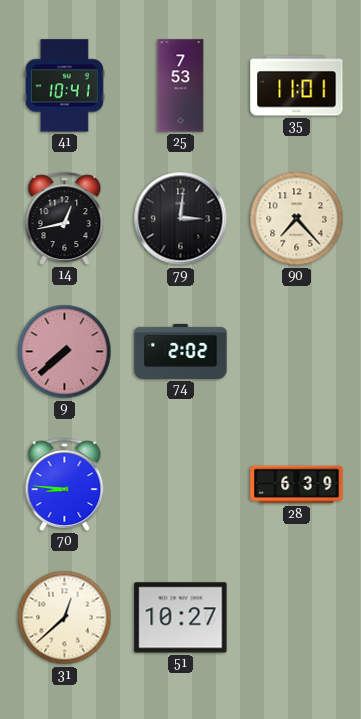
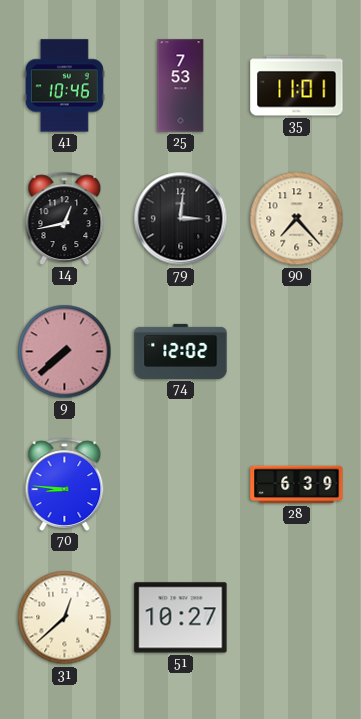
41: 10:41 -> 10:46
74: 2:02 -> 12:02
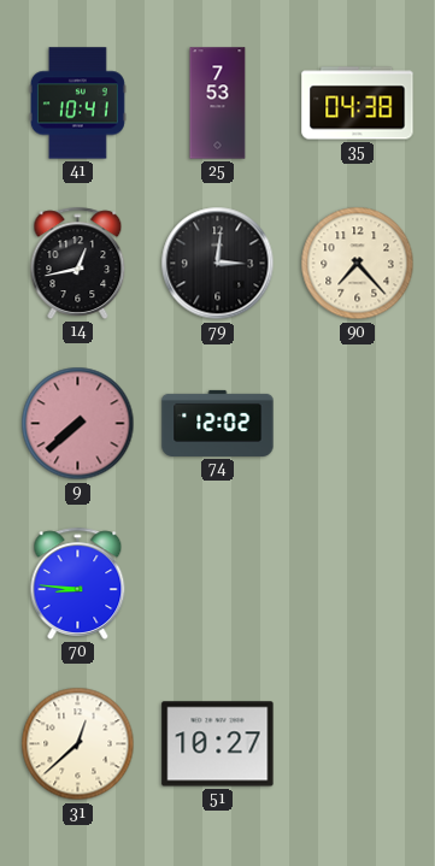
41: 10:46 -> 10:41
35: 11:01 -> 04:38
28: 6:39 -> none
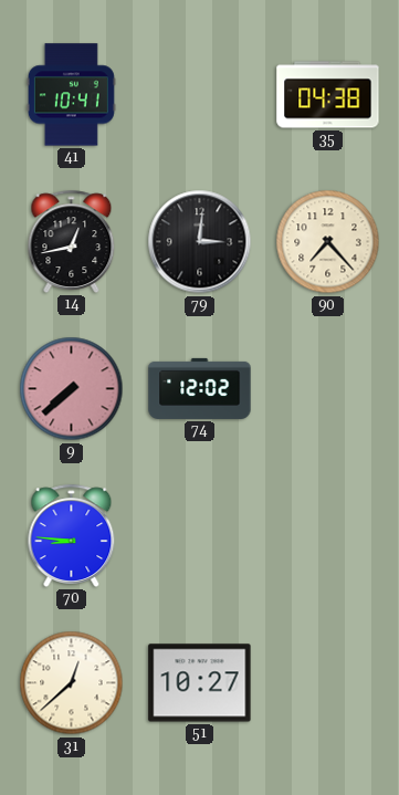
25: 7:53 -> none
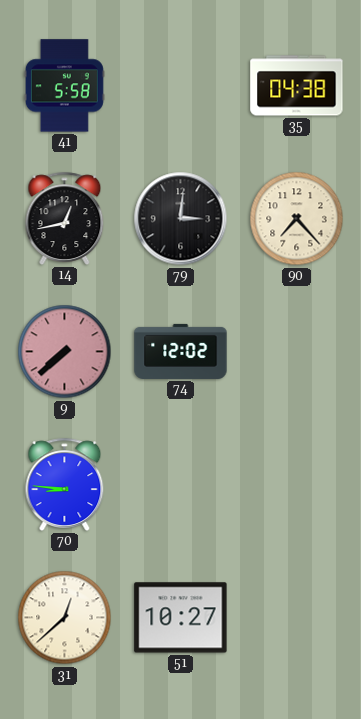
41: 10:41 -> 5:58
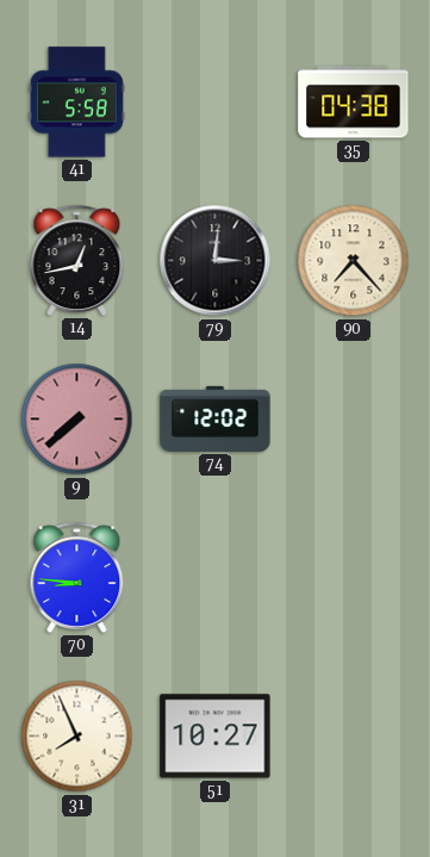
31: 12:38 -> 7:56
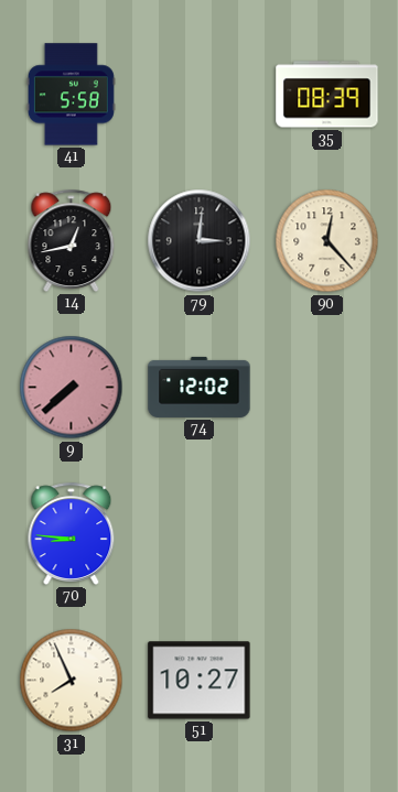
35: 04:38 -> 08:39
90: 7:23 -> 12:23
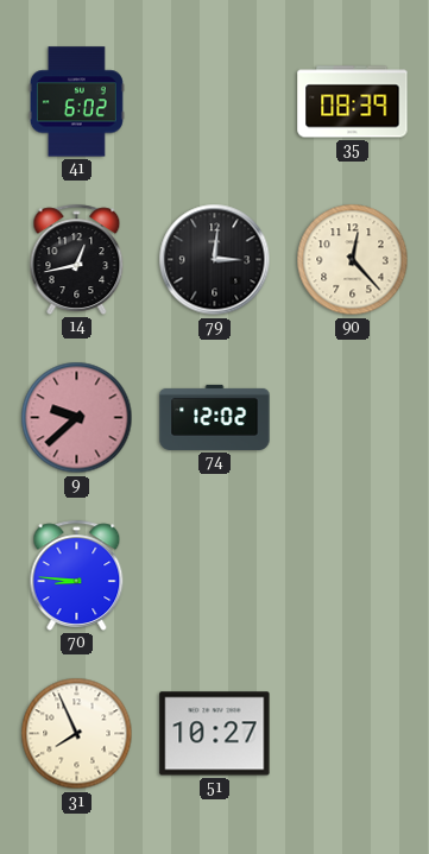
41: 5:58 -> 6:02
9: 7:38 -> 9:38
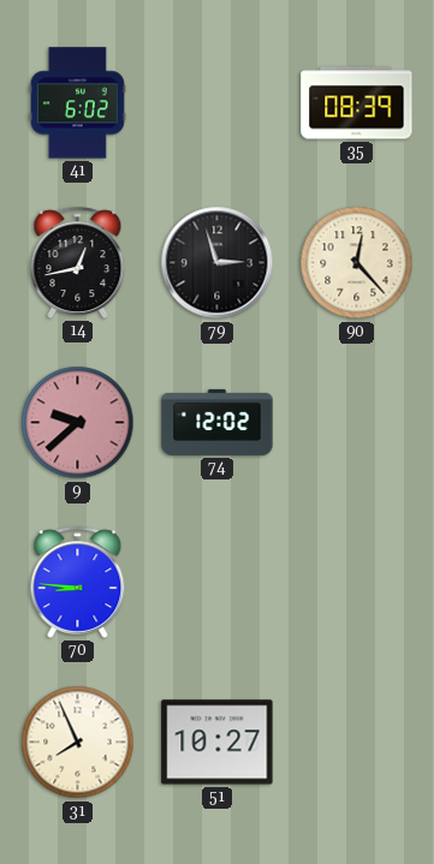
79: 3:01 -> 2:57
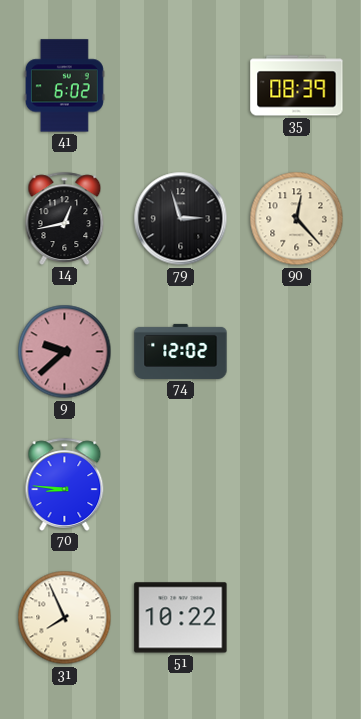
51: 10:27 -> 10:22
